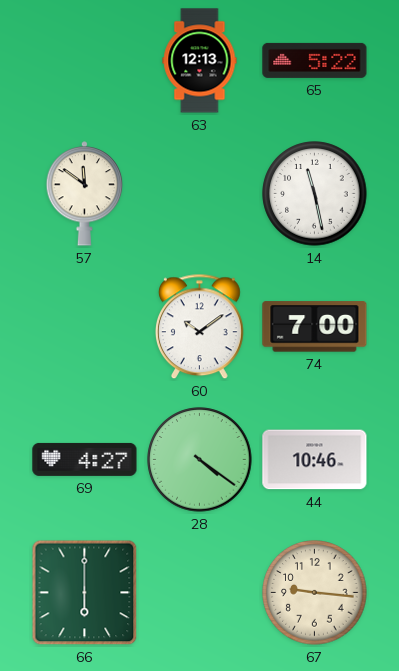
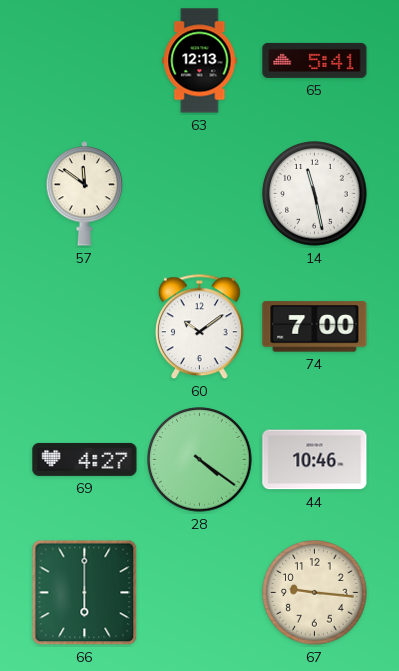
65: 5:22 -> 5:41
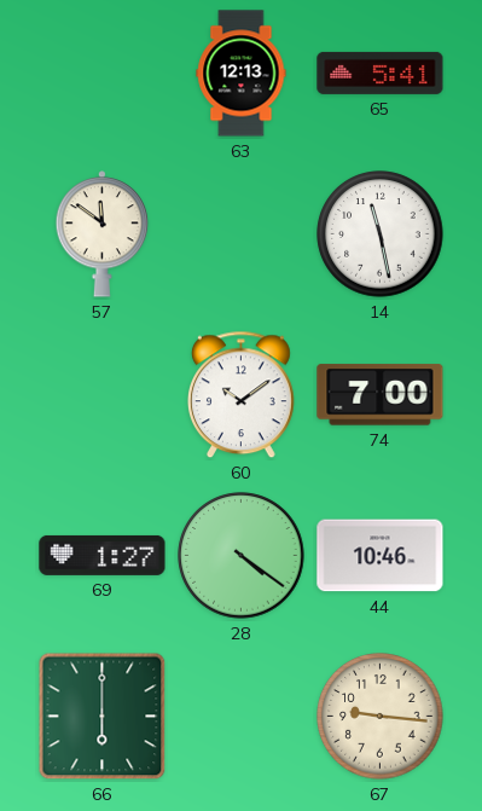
69: 4:27 -> 1:27
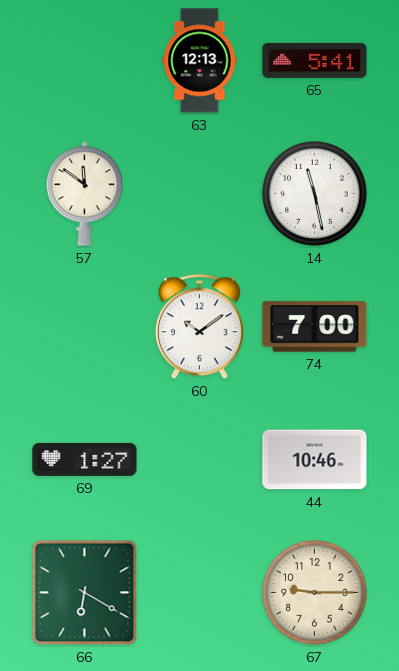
28: 4:21 -> none
66: 6:00 -> 6:20
67: 9:16 -> 9:15
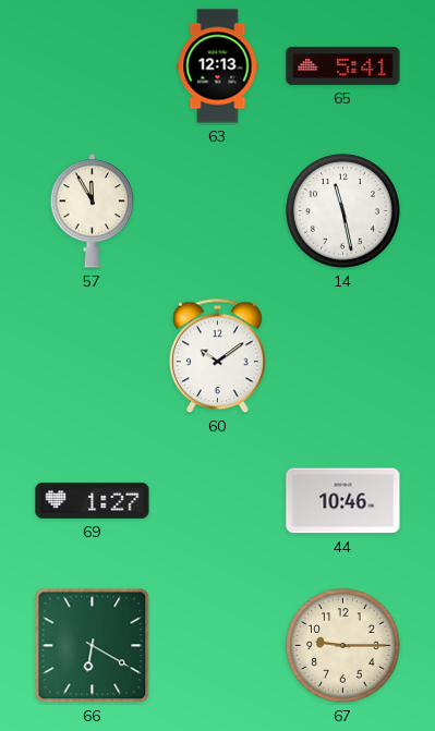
57: 11:51 -> 11:55
74: 7:00 -> none
